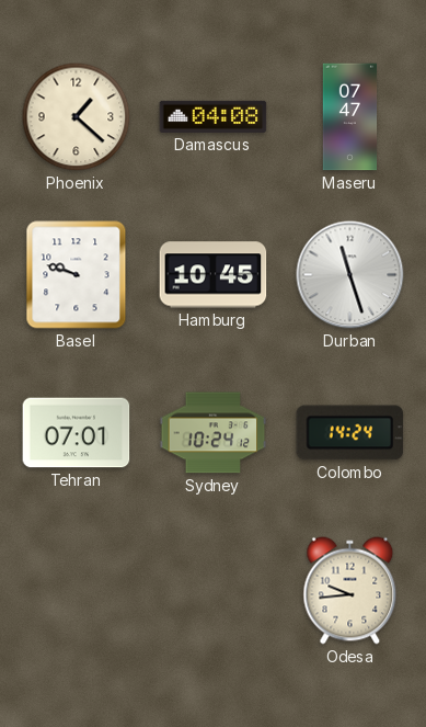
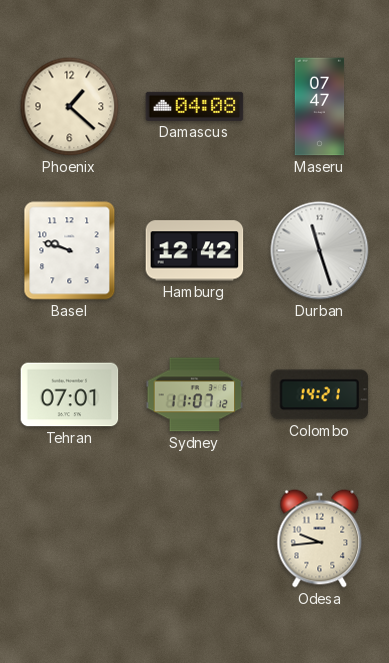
Hamburg: 10:45 -> 12:42
Sydney: 10:24 -> 11:07
Colombo: 14:24 -> 14:21
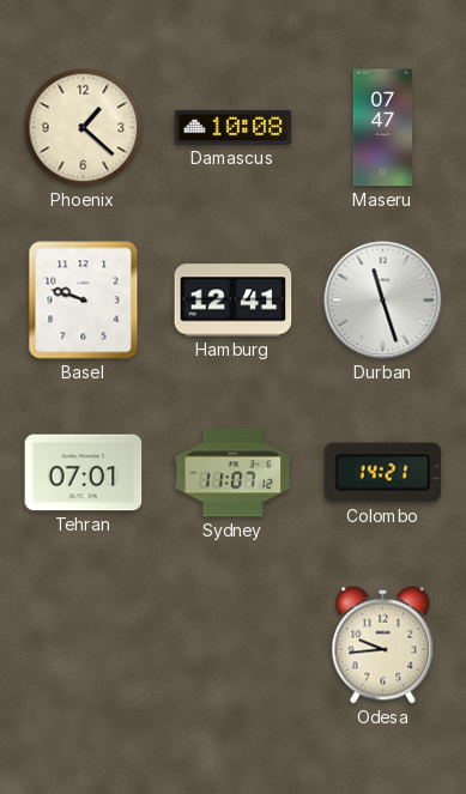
Damascus: 04:08 -> 10:08
Hamburg: 12:42 -> 12:41
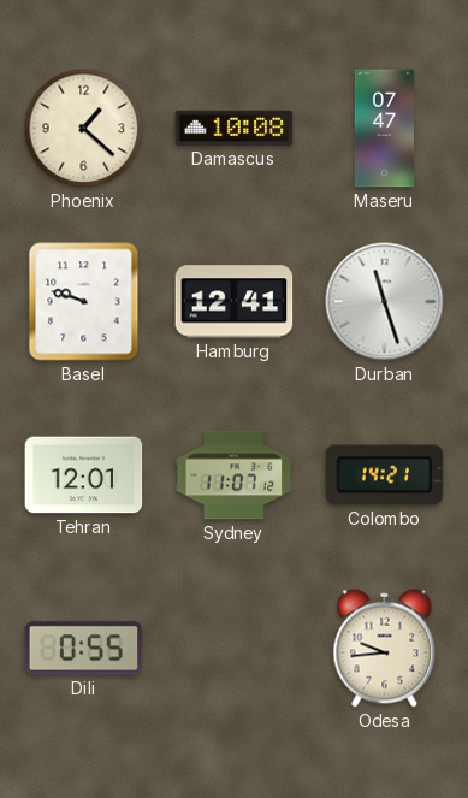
Tehran: 07:01 -> 12:01
Dili: none -> 0:55
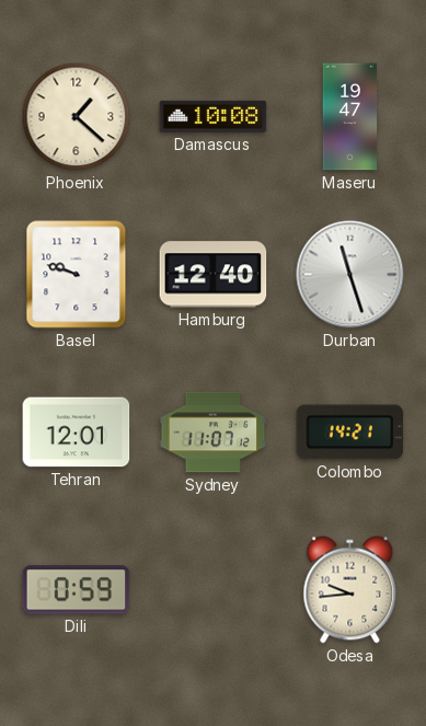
Maseru: 07:47 -> 19:47
Hamburg: 12:41 -> 12:40
Dili: 0:55 -> 0:59
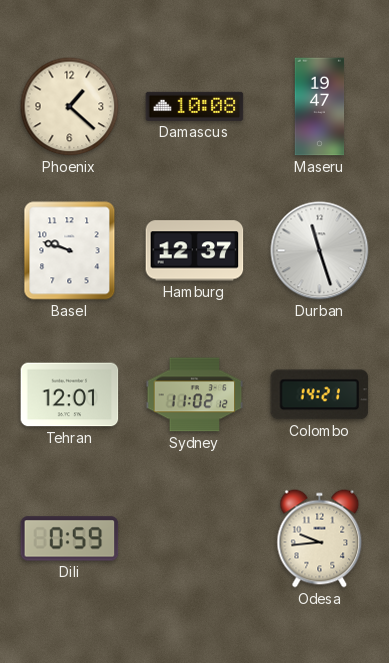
Hamburg: 12:40 -> 12:37
Sydney: 11:07 -> 11:02
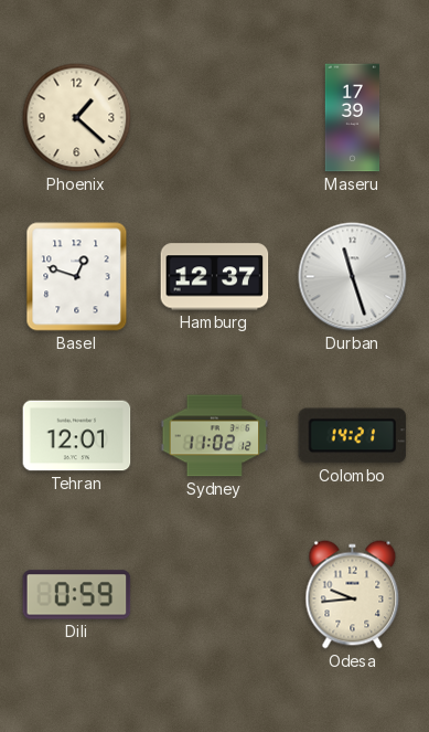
Damascus: 10:08 -> none
Maseru: 19:47 -> 17:39
Basel: 9:48 -> 12:48
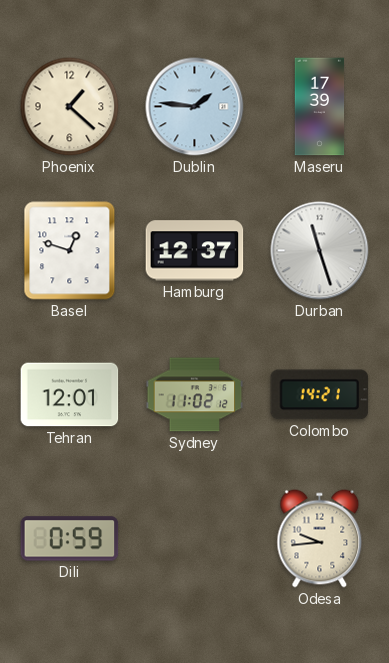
Dublin: none -> 1:46
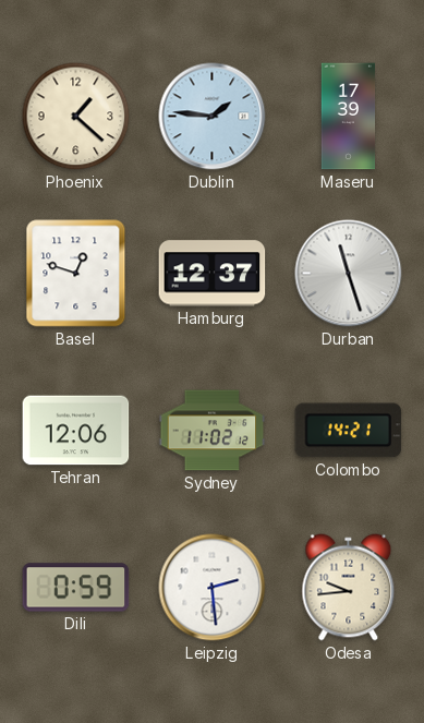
Tehran: 12:01 -> 12:06
Leipzig: none -> 2:29
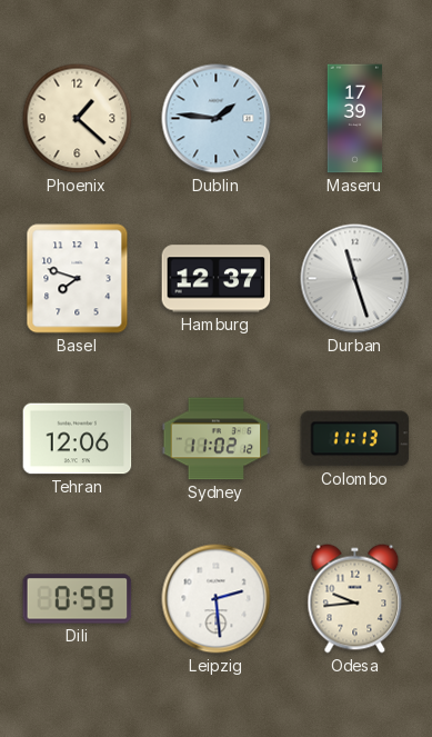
Basel: 12:48 -> 7:48
Colombo: 14:21 -> 11:13
